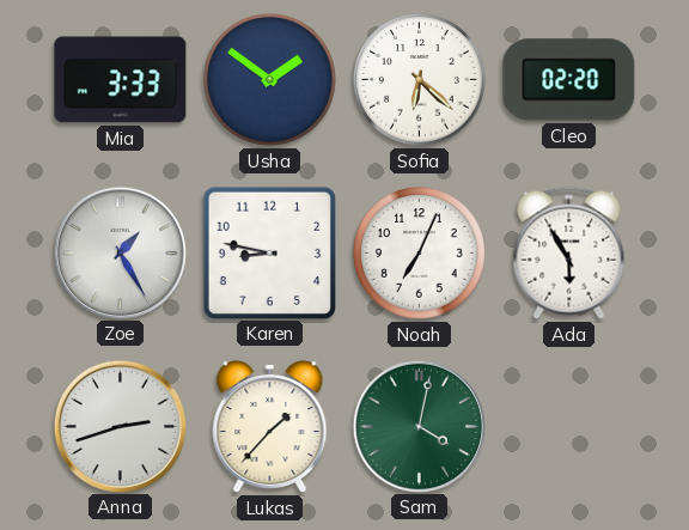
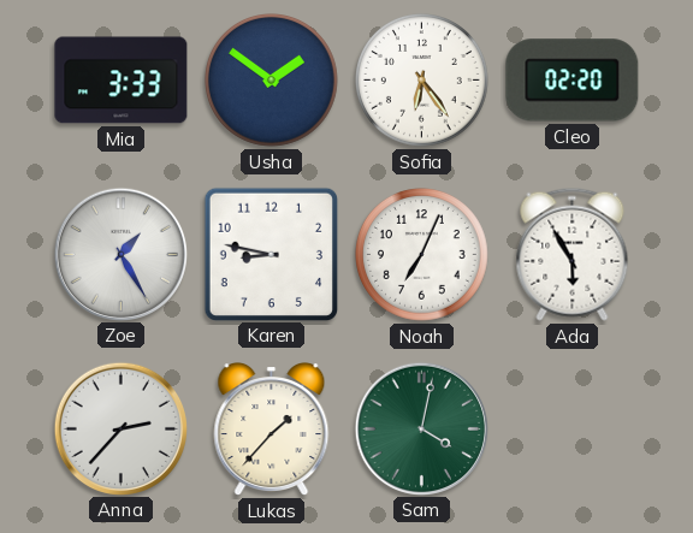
Sofia: 6:22 -> 6:24
Anna: 2:42 -> 2:37
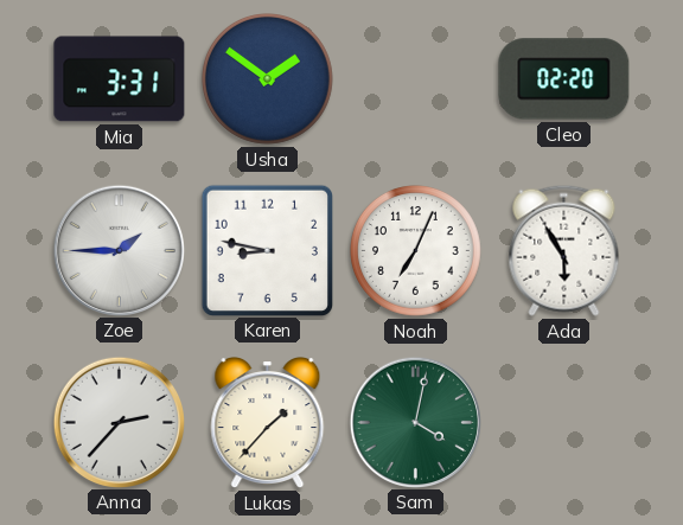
Mia: 3:33 -> 3:31
Sofia: 6:24 -> none
Zoe: 1:25 -> 1:45
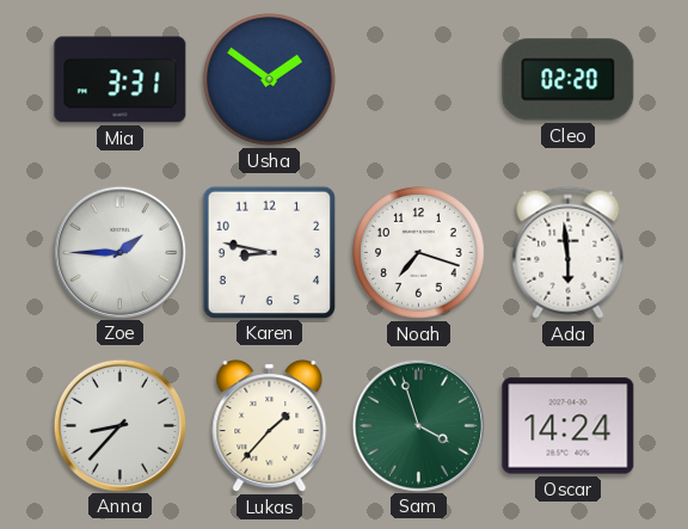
Noah: 7:04 -> 7:18
Ada: 5:55 -> 5:59
Anna: 2:37 -> 8:37
Sam: 4:02 -> 3:57
Oscar: none -> 14:24
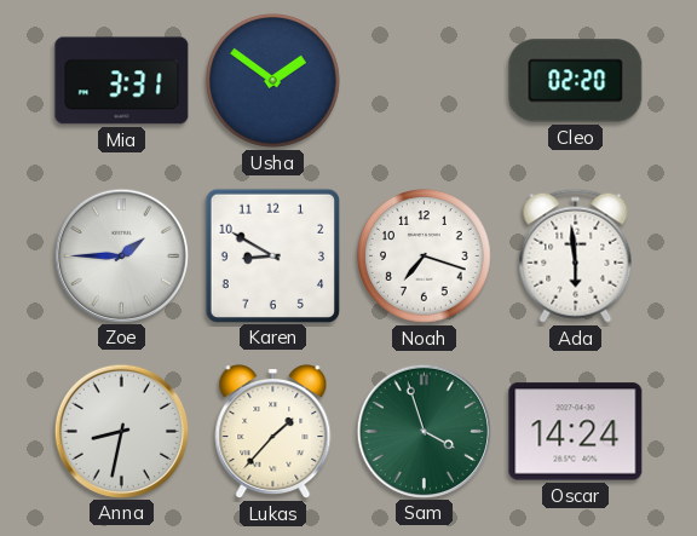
Karen: 8:47 -> 8:50
Anna: 8:37 -> 8:32
